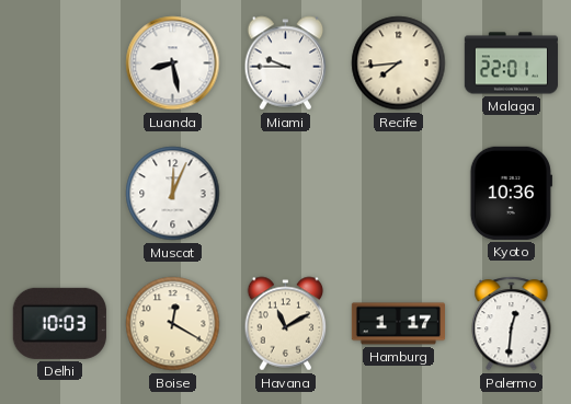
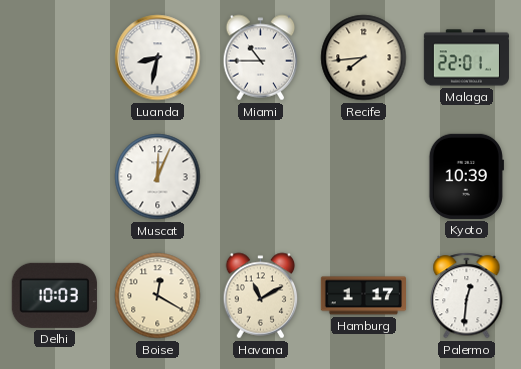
Luanda: 8:28 -> 8:32
Miami: 9:45 -> 10:45
Kyoto: 10:36 -> 10:39
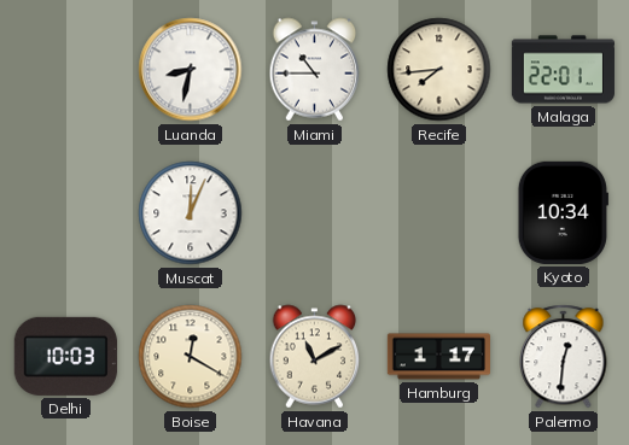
Kyoto: 10:39 -> 10:34
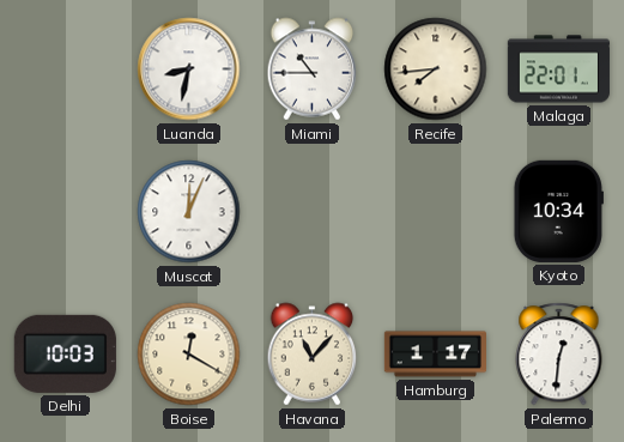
Havana: 11:10 -> 11:07
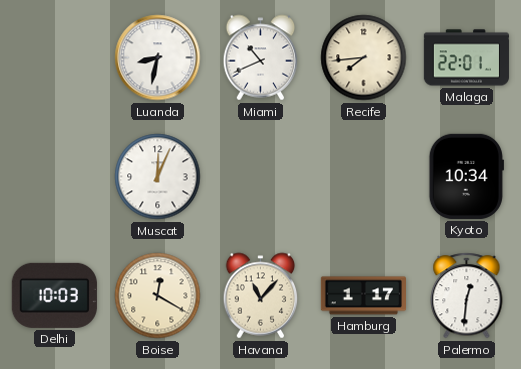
Miami: 10:45 -> 10:41
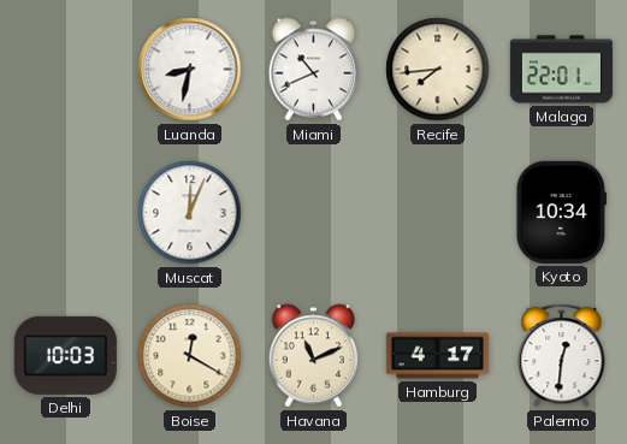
Havana: 11:07 -> 11:11
Hamburg: 1:17 -> 4:17
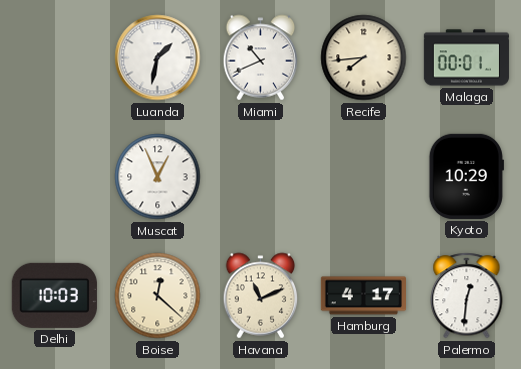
Luanda: 8:32 -> 1:32
Malaga: 22:01 -> 00:01
Muscat: 12:04 -> 12:56
Kyoto: 10:34 -> 10:29
Boise: 12:20 -> 12:22
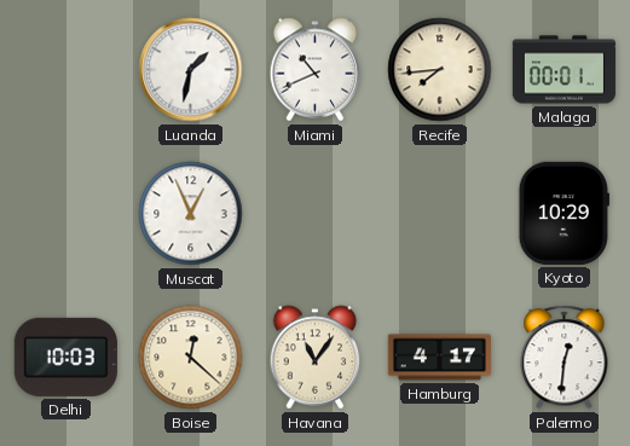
Havana: 11:11 -> 11:06
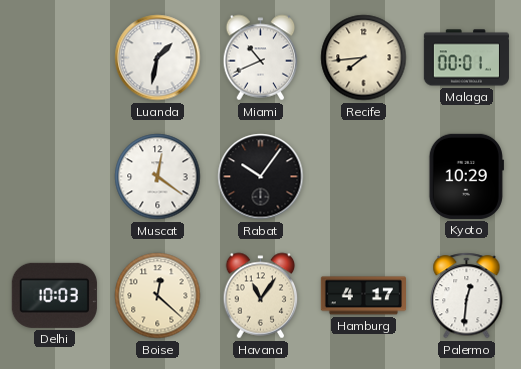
Muscat: 12:56 -> 12:21
Rabat: none -> 10:06
